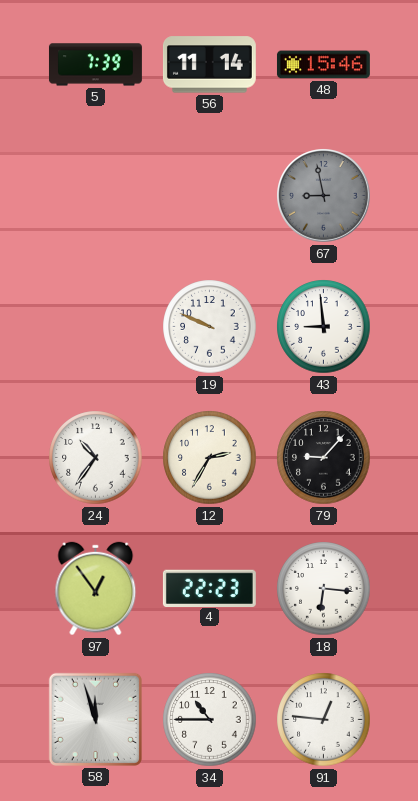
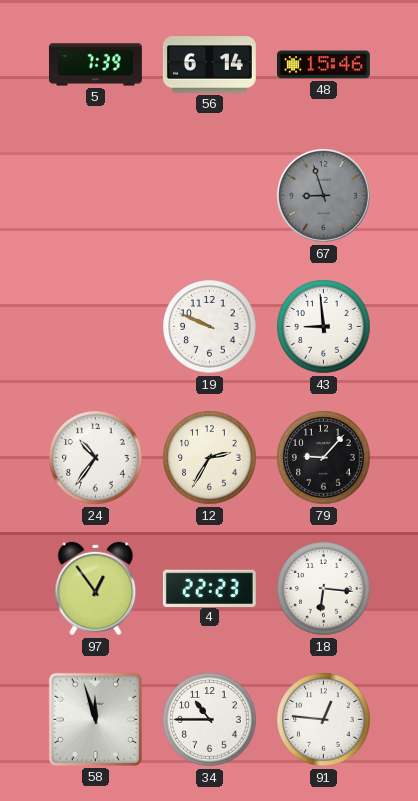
56: 11:14 -> 6:14
67: 8:58 -> 8:57
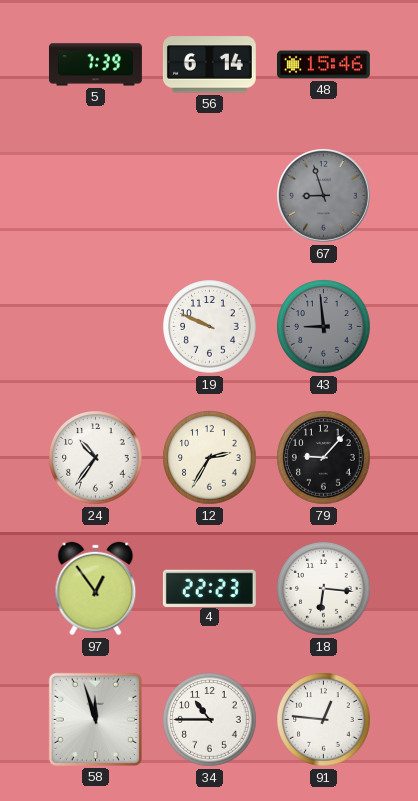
43 dial: white -> grey
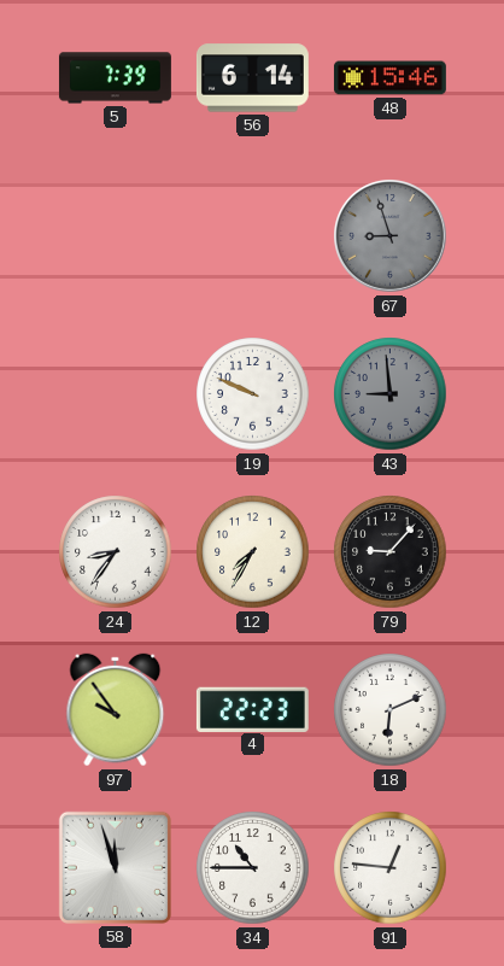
24: 10:36 -> 8:36
12: 2:35 -> 7:35
97: 12:54 -> 9:54
18: 6:16 -> 6:11
